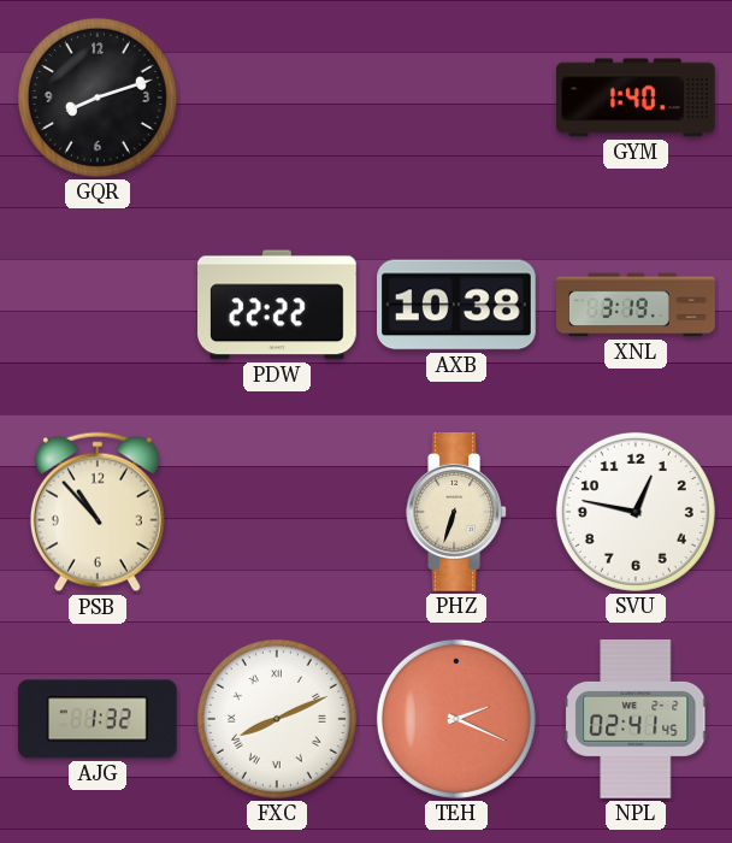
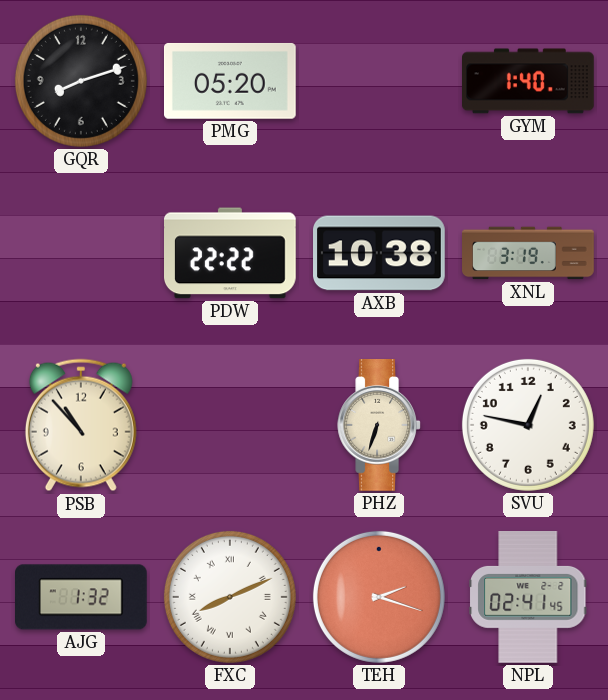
PMG: none -> 05:20
TEH: 2:19 -> 2:18
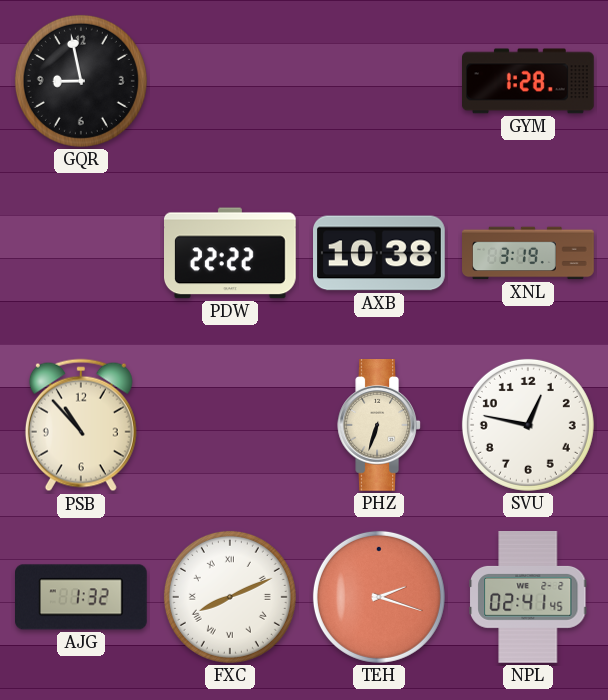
GQR: 8:12 -> 8:58
PMG: 05:20 -> none
GYM: 1:40 -> 1:28
